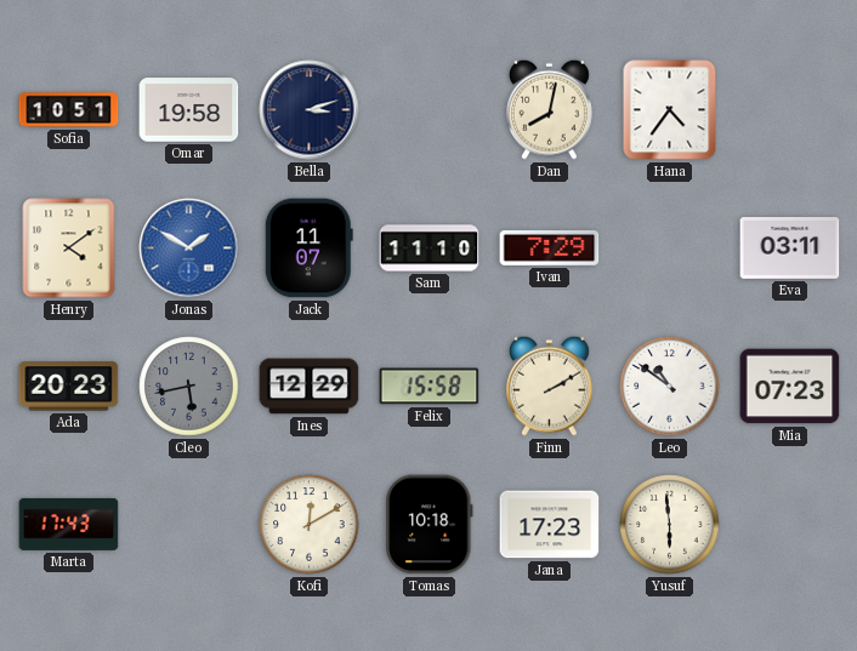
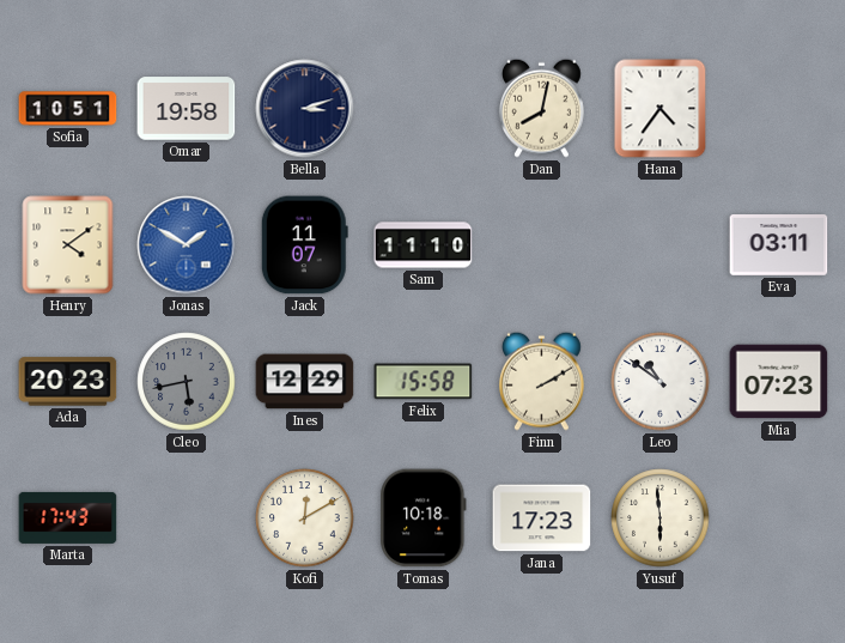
Ivan: 7:29 -> none
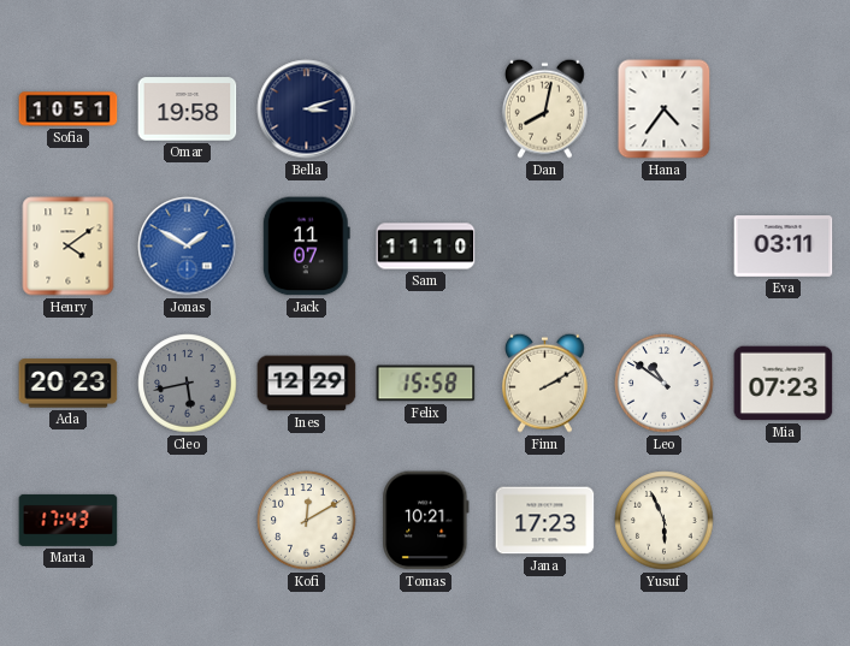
Tomas: 10:18 -> 10:21
Yusuf: 5:59 -> 5:56
